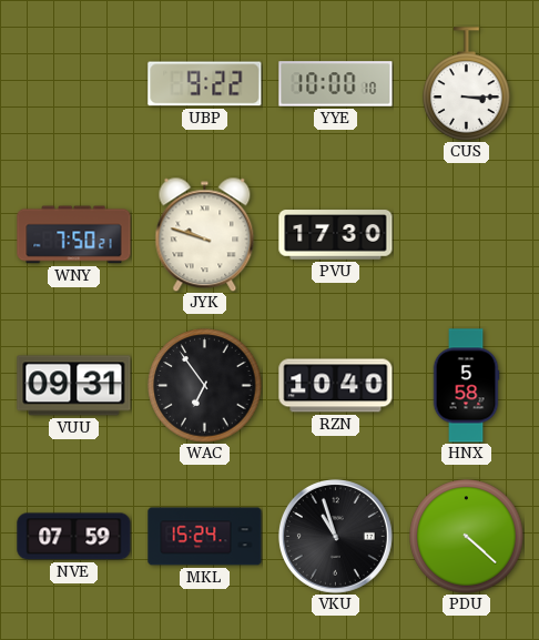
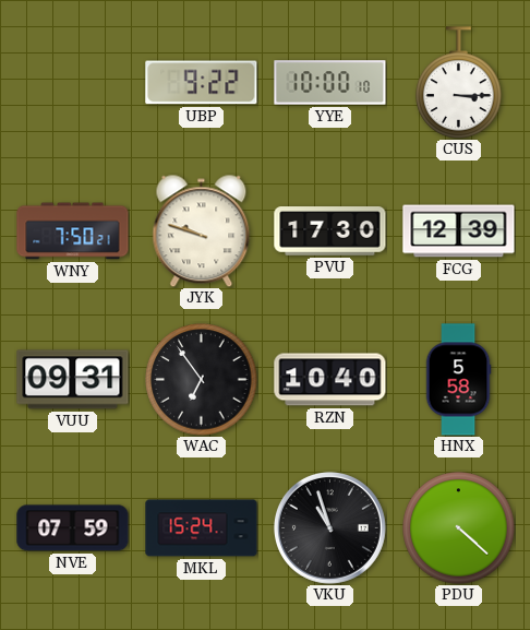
FCG: none -> 12:39
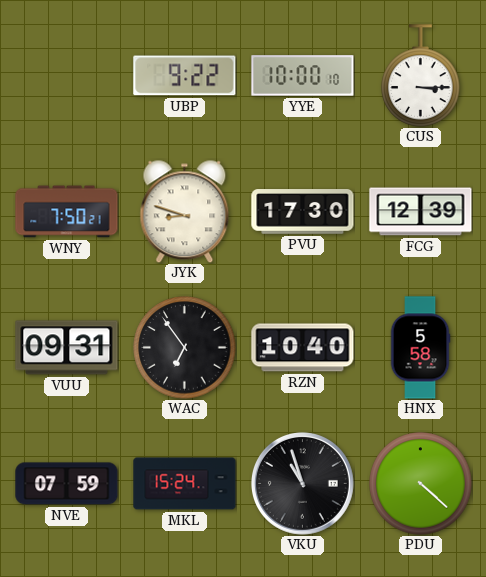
JYK: 9:48 -> 8:48
